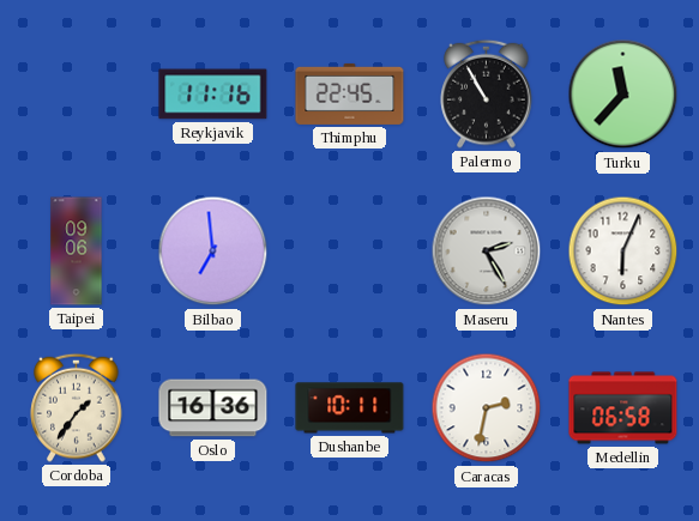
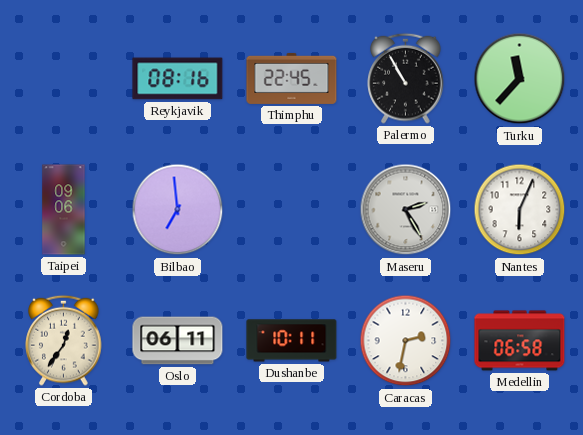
Reykjavik: 11:16 -> 08:16
Cordoba: 1:36 -> 12:36
Oslo: 16:36 -> 06:11
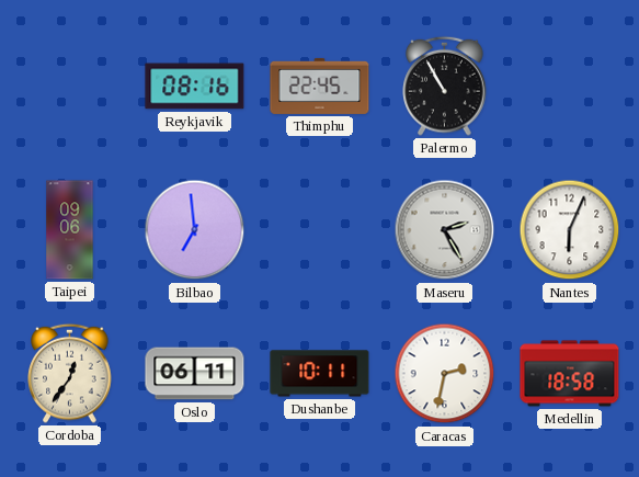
Turku: 11:37 -> none
Medellin: 06:58 -> 18:58
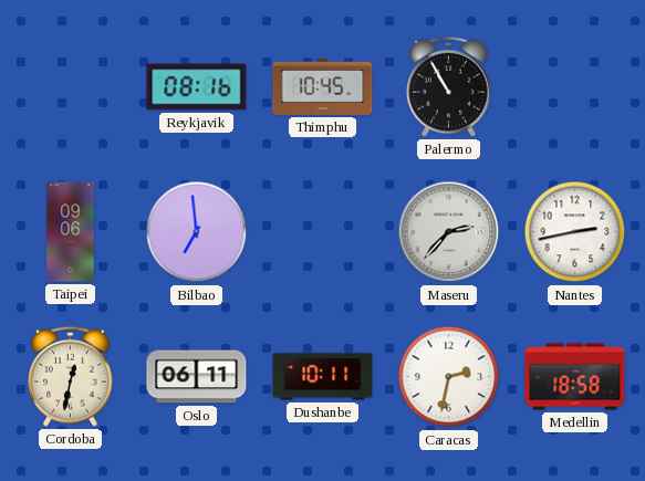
Thimphu: 22:45 -> 10:45
Maseru: 2:25 -> 2:37
Nantes: 6:04 -> 2:43
Cordoba: 12:36 -> 12:32
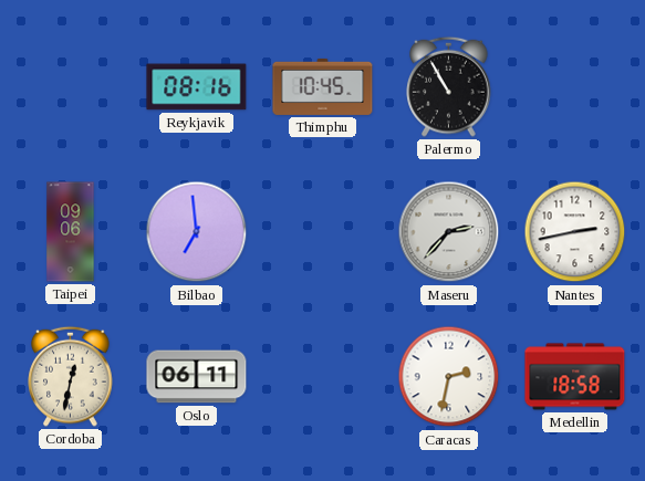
Dushanbe: 10:11 -> none
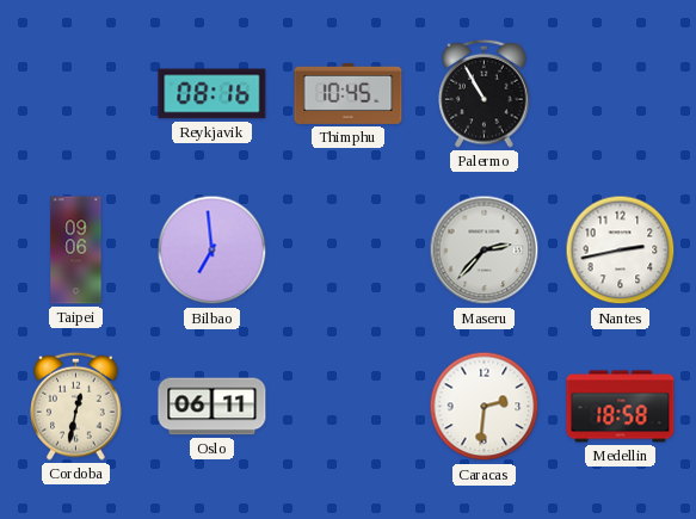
Caracas: 2:32 -> 2:31
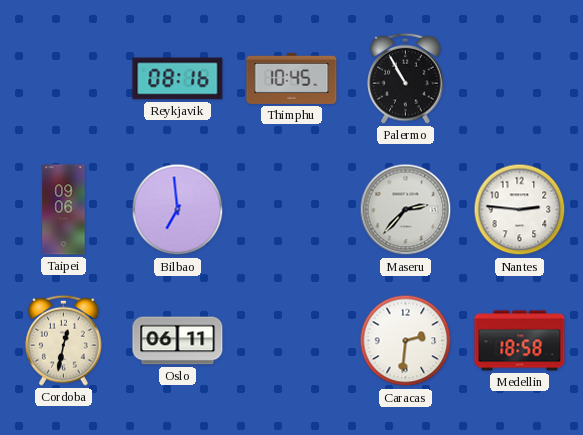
Nantes: 2:43 -> 2:46
